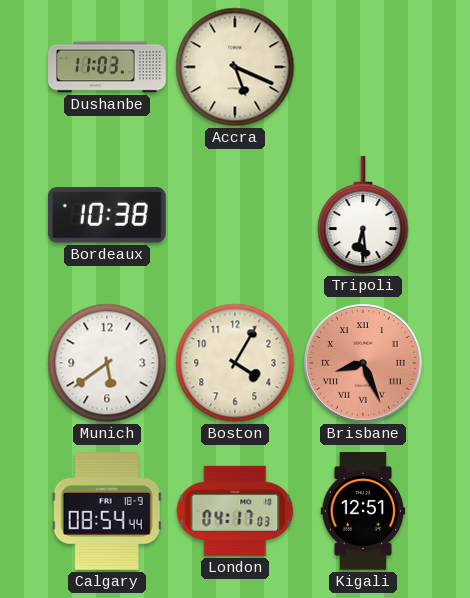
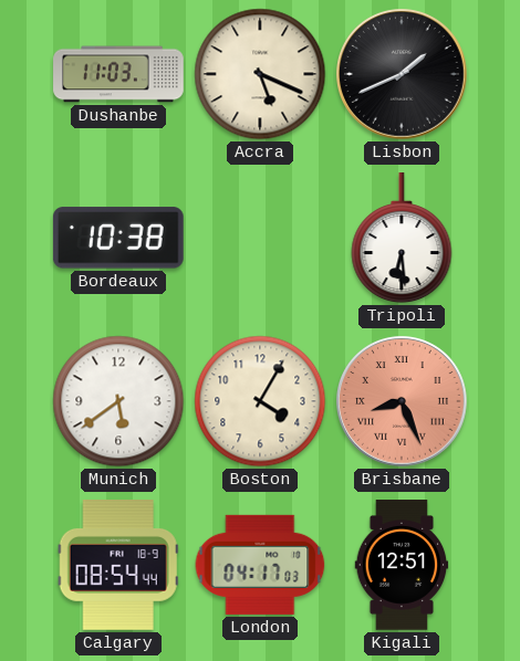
Lisbon: none -> 1:41
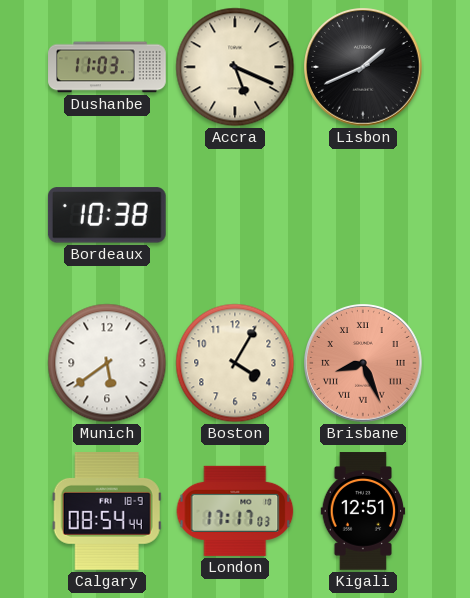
Tripoli: 6:29 -> none
London: 04:17 -> 17:17
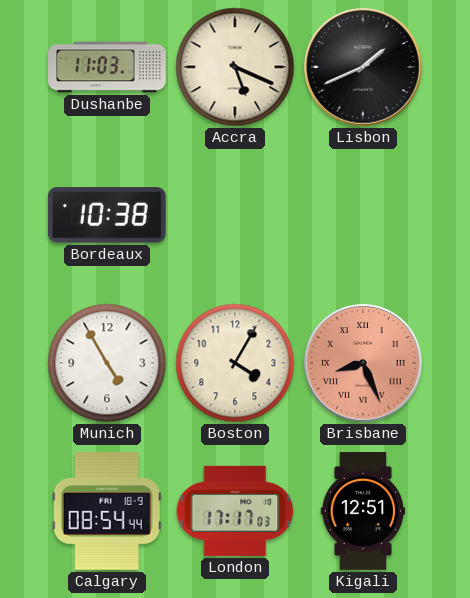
Munich: 5:39 -> 4:55
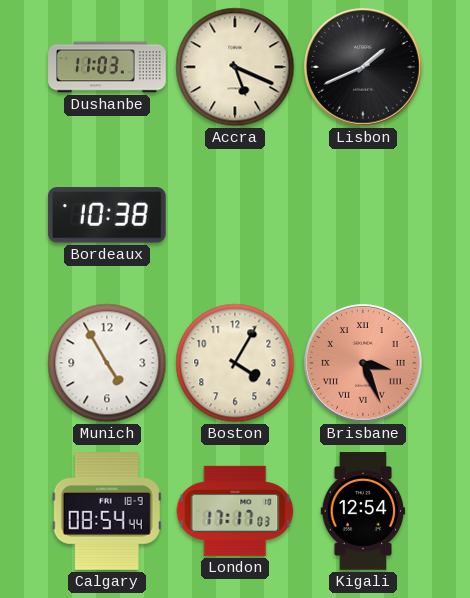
Brisbane: 8:26 -> 3:26
Kigali: 12:51 -> 12:54
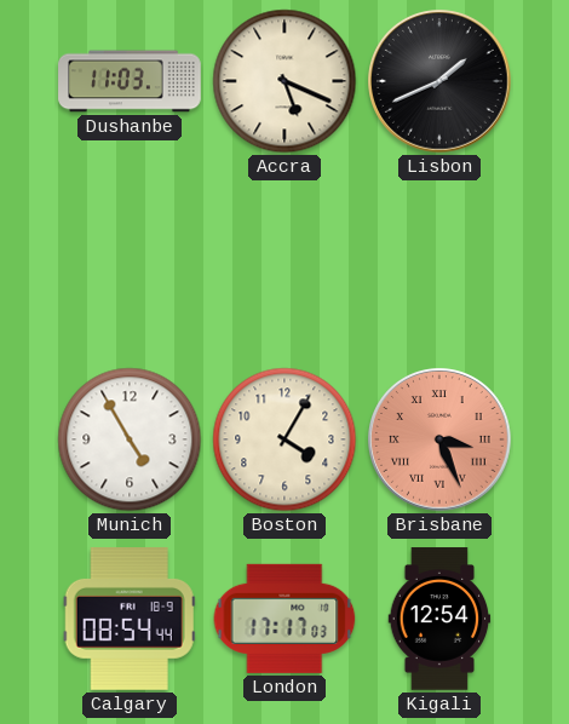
Bordeaux: 10:38 -> none
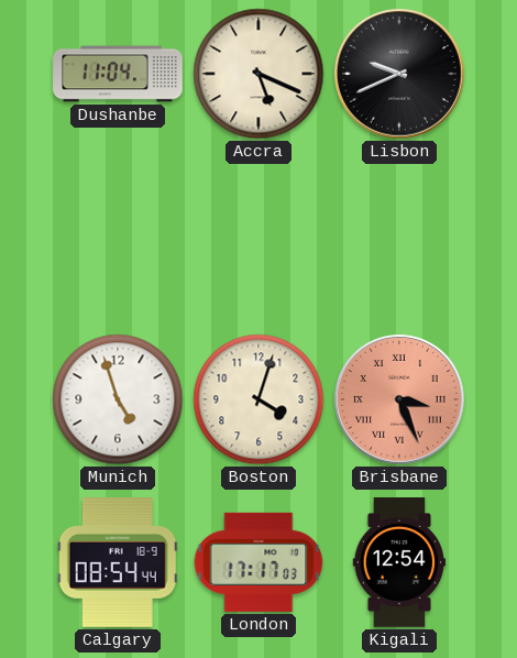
Dushanbe: 11:03 -> 11:04
Lisbon: 1:41 -> 9:41
Munich: 4:55 -> 4:57
Boston: 4:05 -> 4:03
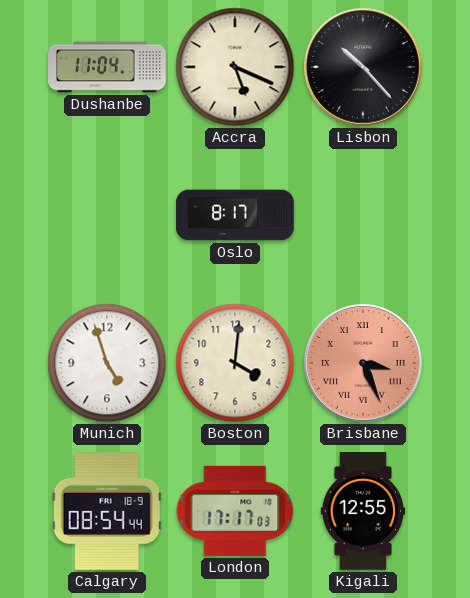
Lisbon: 9:41 -> 10:23
Oslo: none -> 8:17
Boston: 4:03 -> 4:01
Kigali: 12:54 -> 12:55
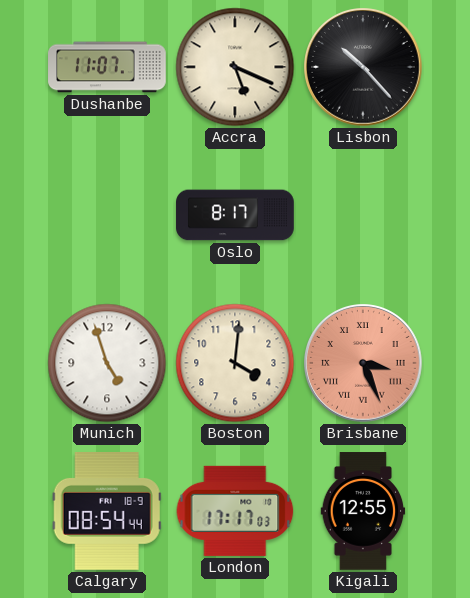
Dushanbe: 11:04 -> 11:07
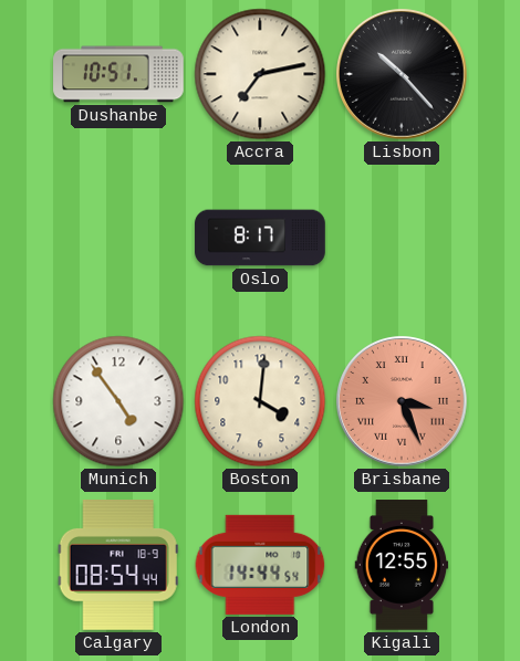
Dushanbe: 11:07 -> 10:51
Accra: 5:19 -> 7:13
Munich: 4:57 -> 4:54
London: 17:17 -> 14:44
